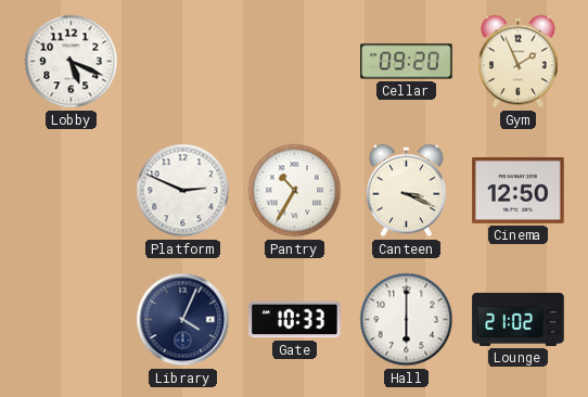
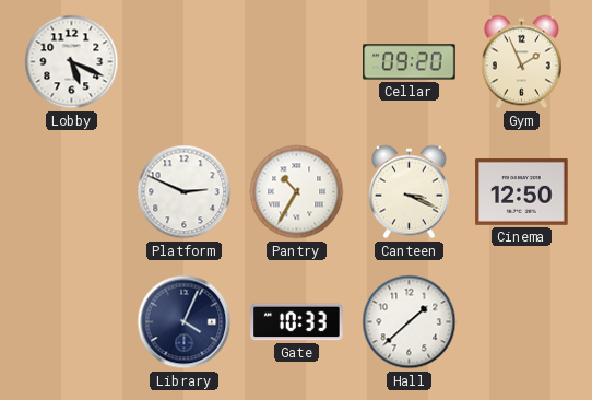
Hall: 6:00 -> 1:38
Lounge: 21:02 -> none
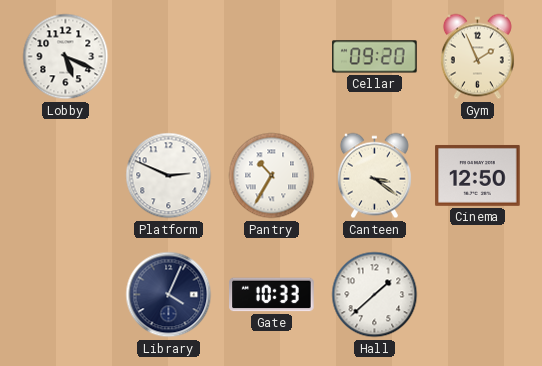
Canteen: 3:19 -> 3:21
